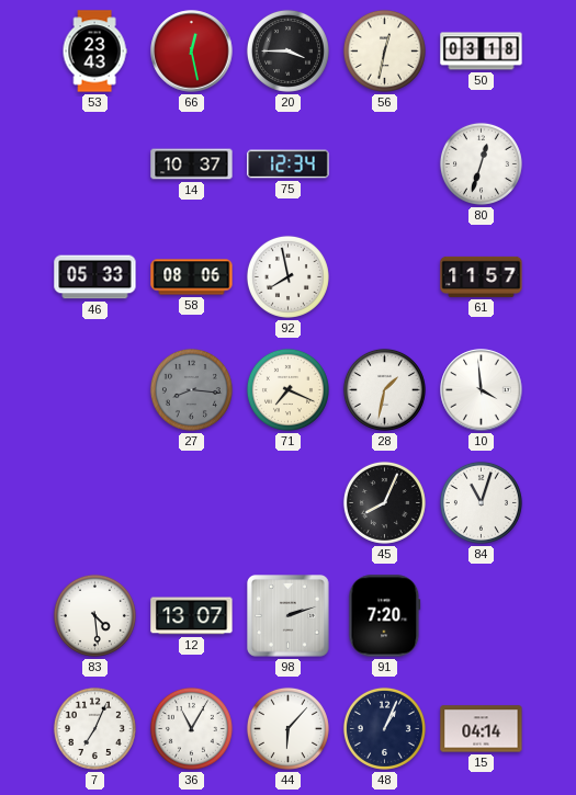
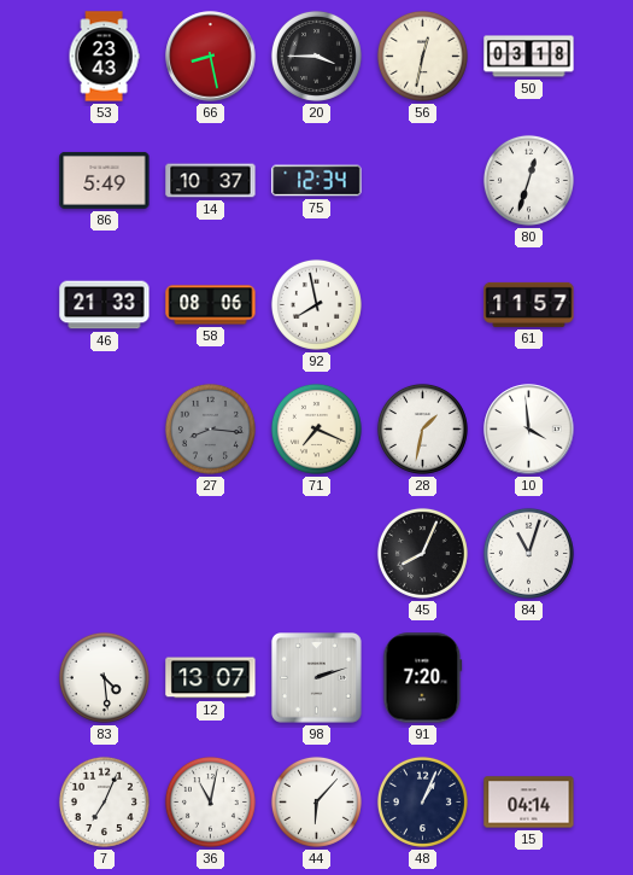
66: 12:28 -> 8:28
86: none -> 5:49
46: 05:33 -> 21:33
36: 11:05 -> 11:02
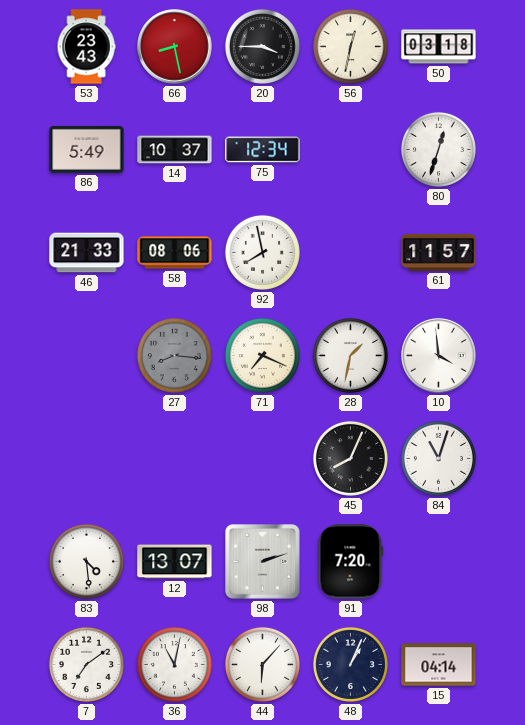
7: 7:04 -> 7:09
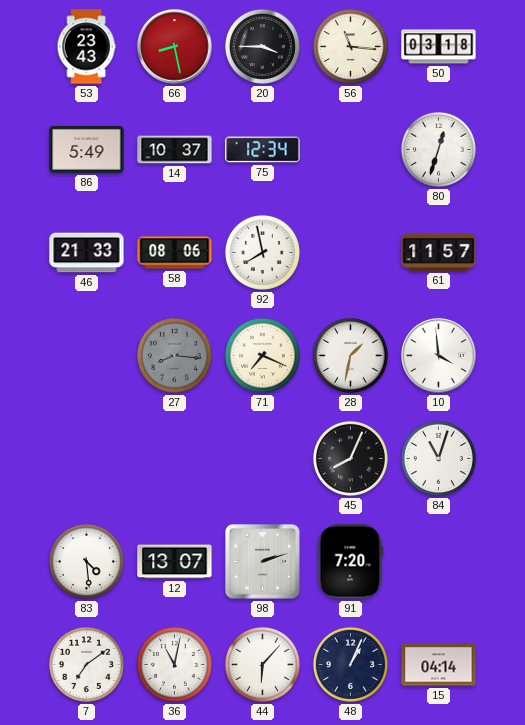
56: 12:32 -> 11:16
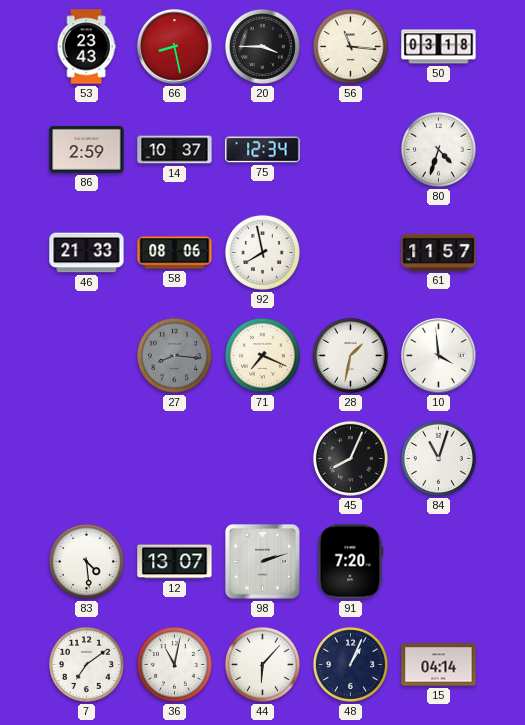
86: 5:49 -> 2:59
80: 12:33 -> 4:33
